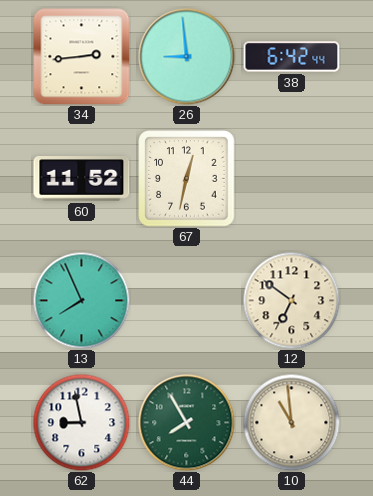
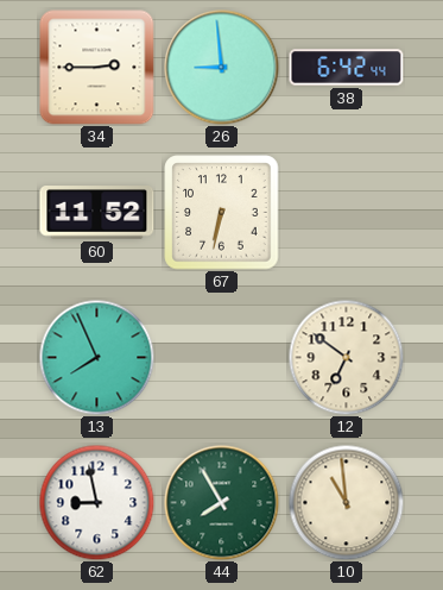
34: 2:44 -> 2:45
67: 12:32 -> 6:32
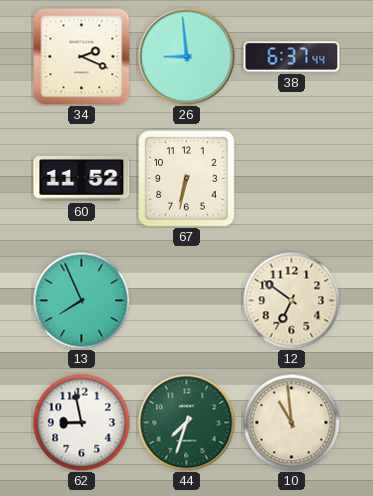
34: 2:45 -> 2:19
38: 6:42 -> 6:37
44: 7:55 -> 7:33
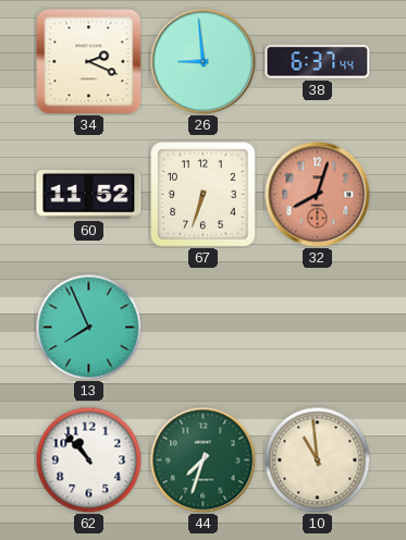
67: 6:32 -> 6:33
32: none -> 8:03
12: 6:51 -> none
62: 8:58 -> 10:53
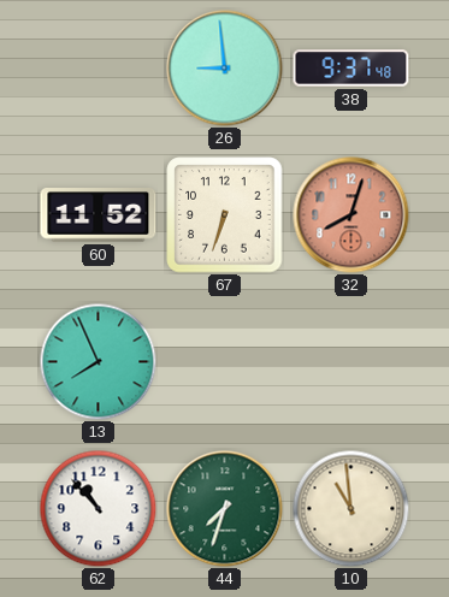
34: 2:19 -> none
38: 6:37 -> 9:37
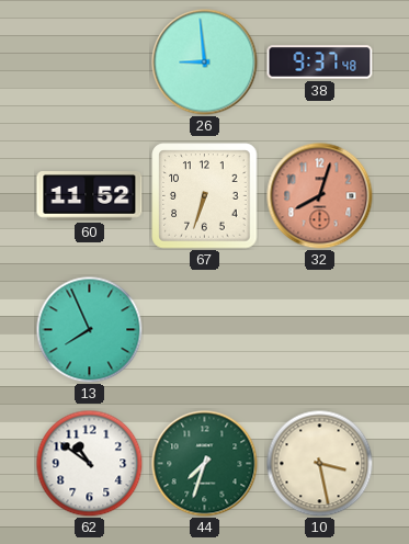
62: 10:53 -> 10:51
10: 10:59 -> 3:28
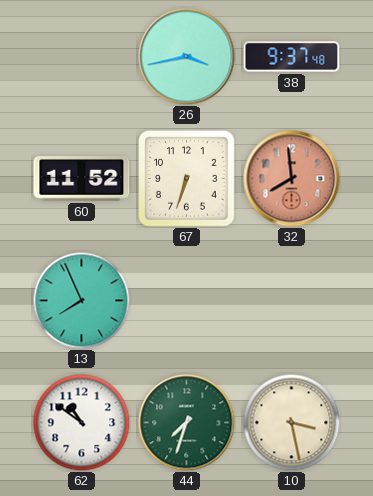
26: 8:59 -> 3:43
32: 8:03 -> 7:59
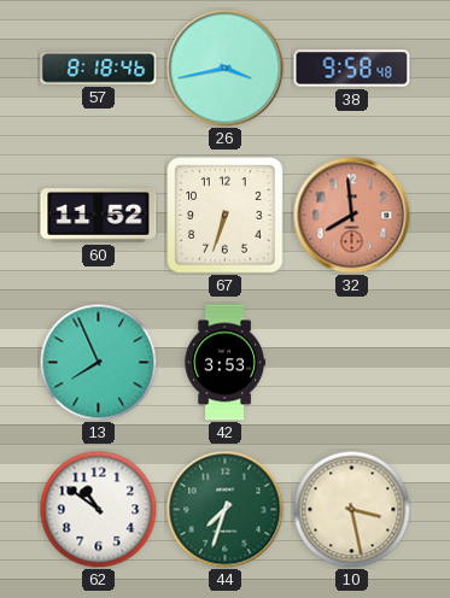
57: none -> 8:18
38: 9:37 -> 9:58
42: none -> 3:53
